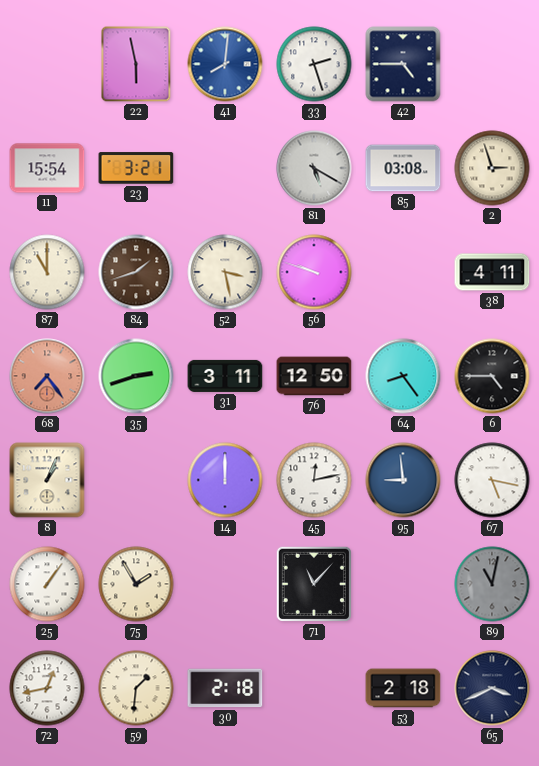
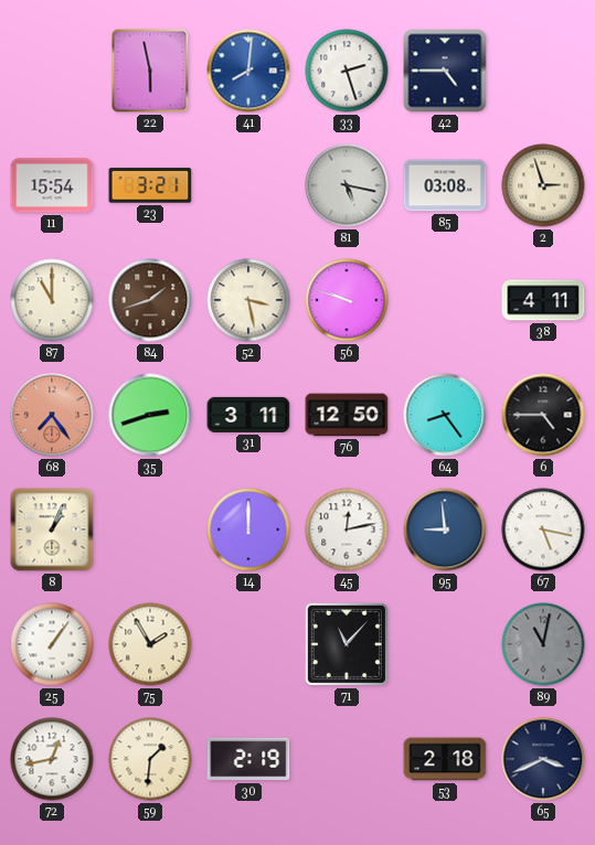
81: 5:20 -> 5:17
30: 2:18 -> 2:19
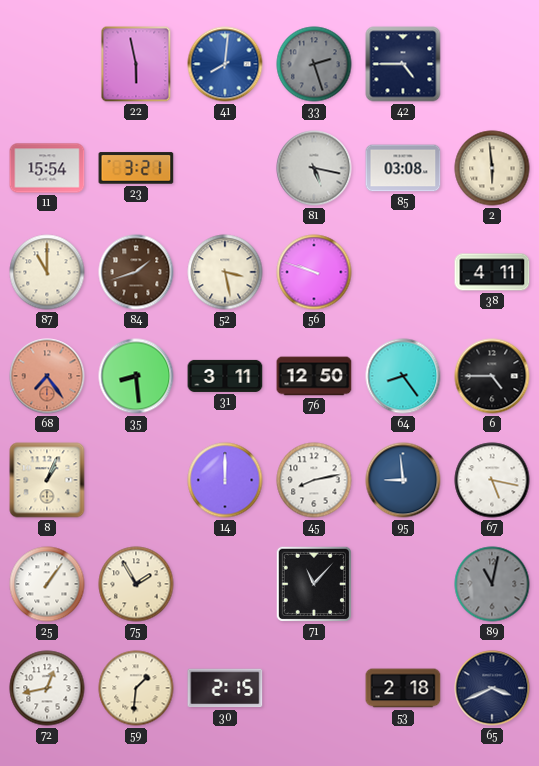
33 dial: white -> grey
2: 2:57 -> 5:59
35: 2:42 -> 8:29
45: 12:13 -> 8:13
30: 2:19 -> 2:15
